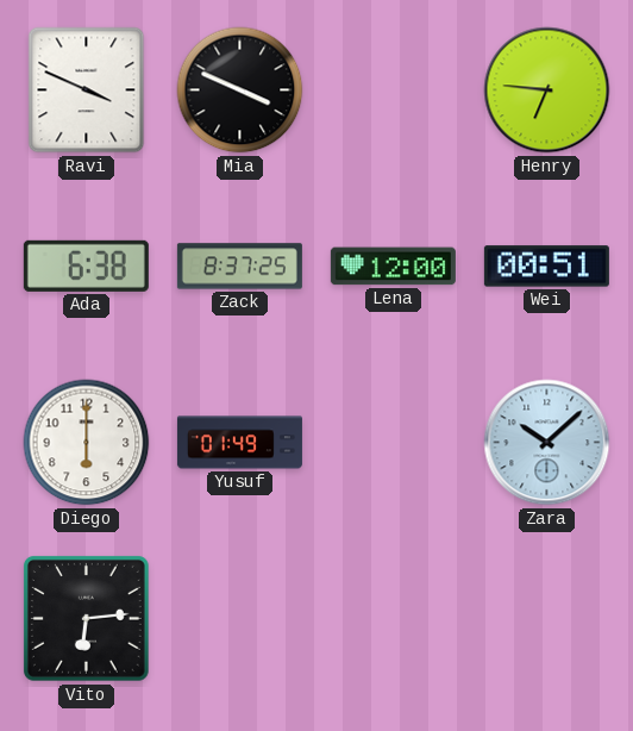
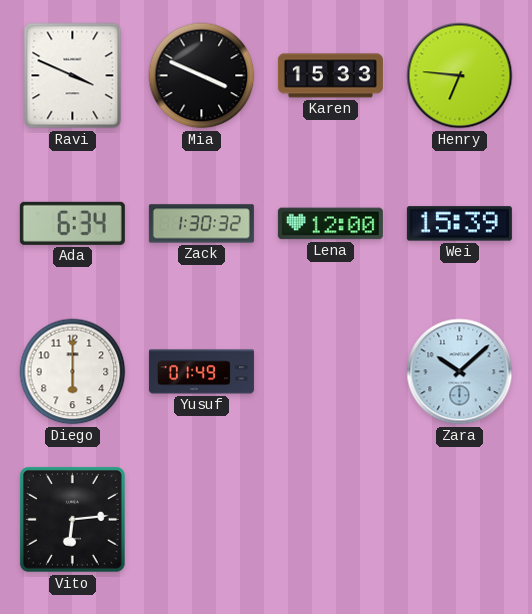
Karen: none -> 15:33
Ada: 6:38 -> 6:34
Zack: 8:37 -> 1:30
Wei: 00:51 -> 15:39
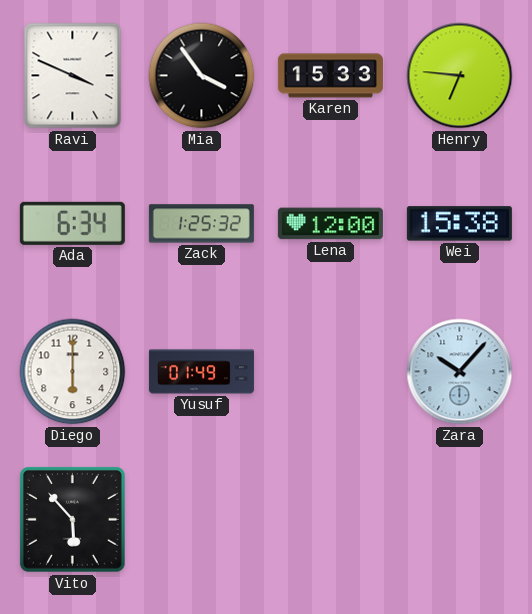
Mia: 3:49 -> 3:54
Zack: 1:30 -> 1:25
Wei: 15:39 -> 15:38
Zara: 10:08 -> 10:07
Vito: 6:14 -> 5:53
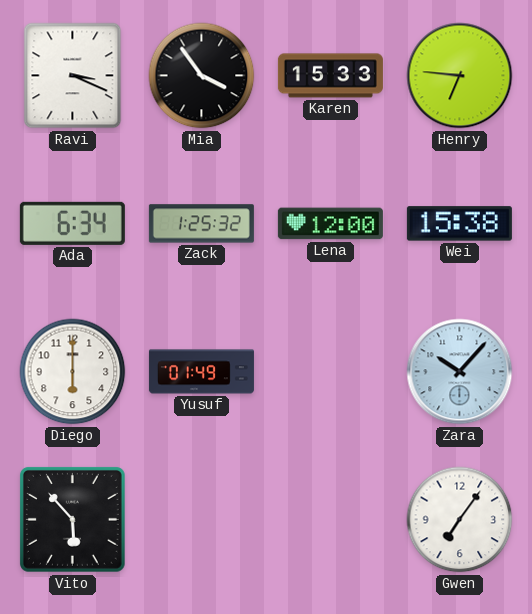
Ravi: 3:49 -> 3:19
Gwen: none -> 7:06
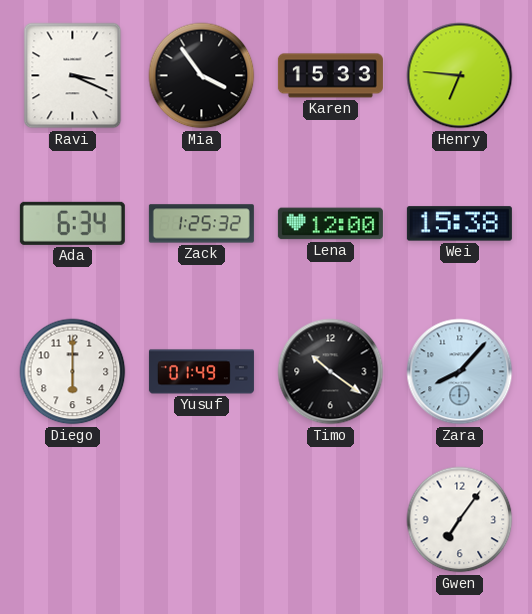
Timo: none -> 10:21
Zara: 10:07 -> 8:07
Vito: 5:53 -> none
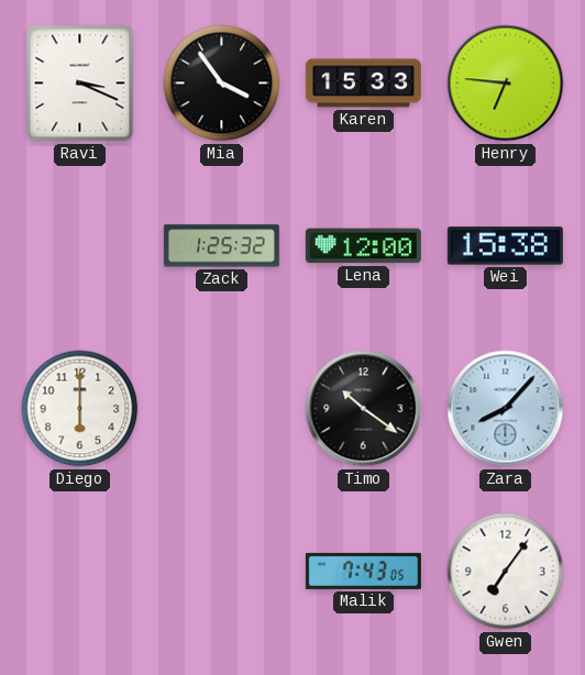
Ada: 6:34 -> none
Yusuf: 01:49 -> none
Malik: none -> 7:43
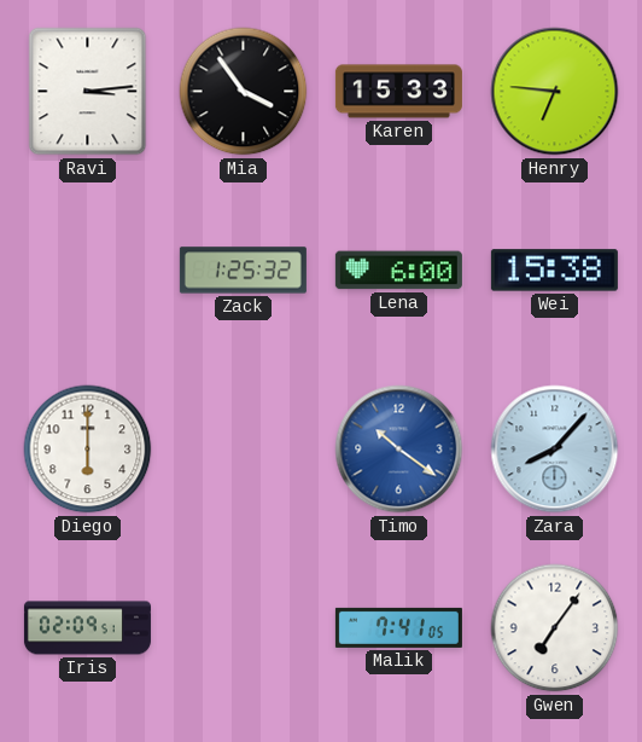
Ravi: 3:19 -> 3:14
Lena: 12:00 -> 6:00
Timo dial: black -> blue
Iris: none -> 02:09
Malik: 7:43 -> 7:41
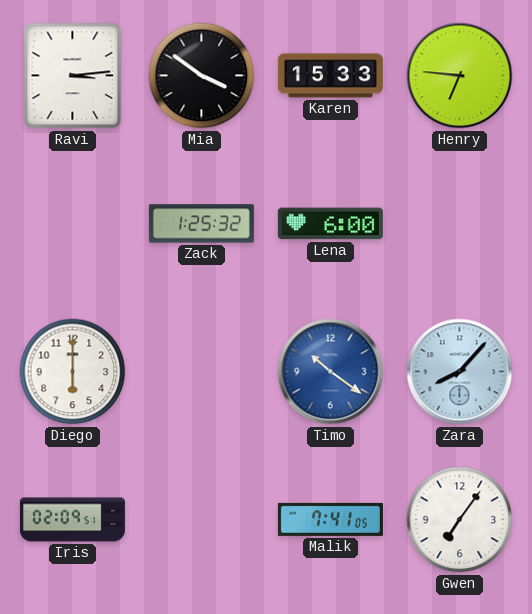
Mia: 3:54 -> 3:51
Wei: 15:38 -> none
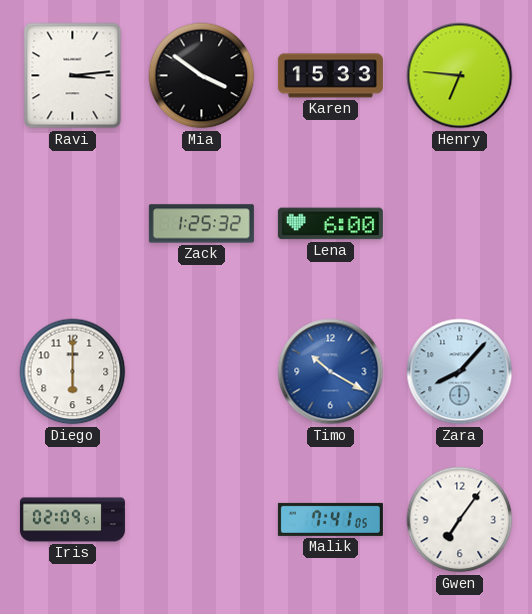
Timo: 10:21 -> 10:20
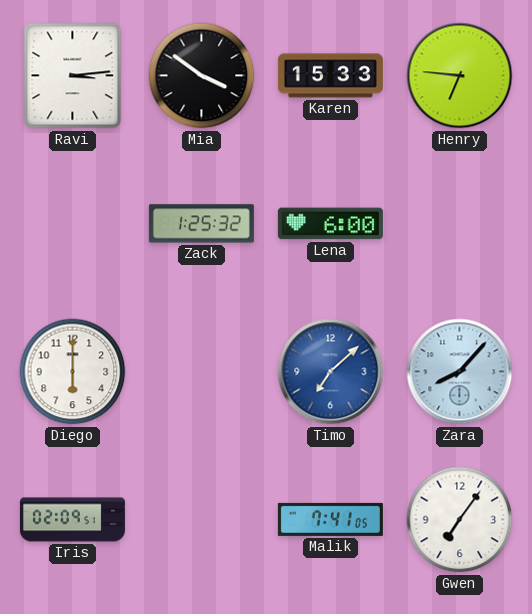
Timo: 10:20 -> 7:08
